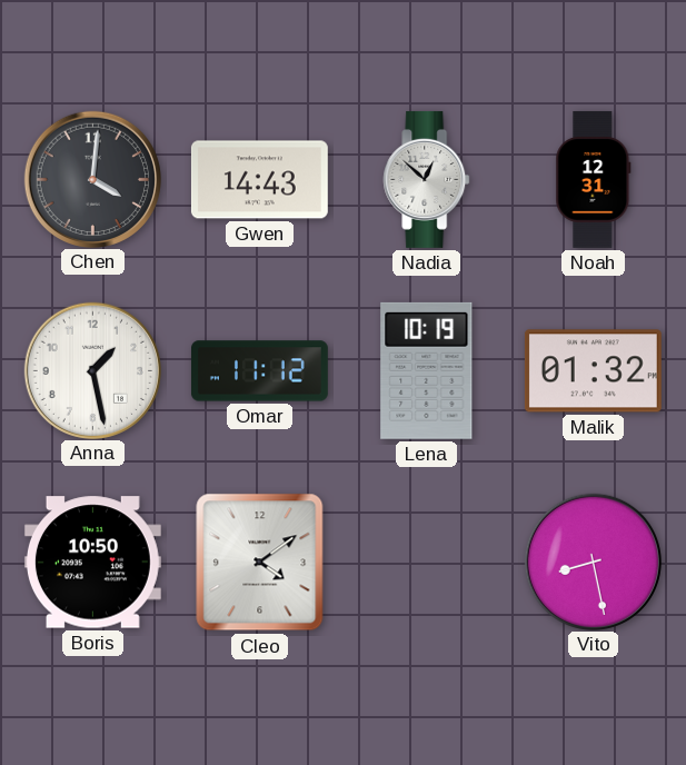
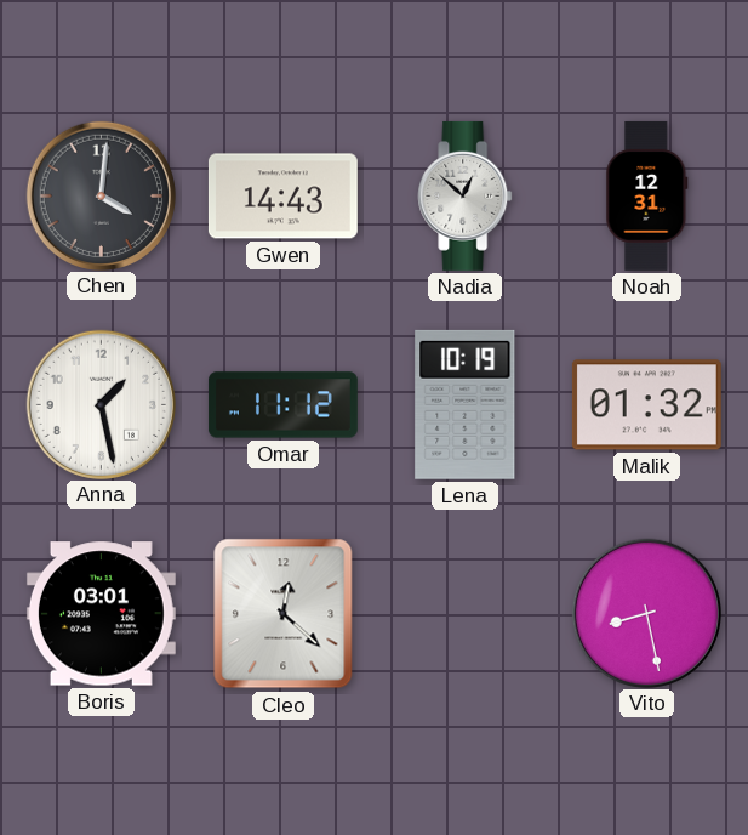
Boris: 10:50 -> 03:01
Cleo: 4:09 -> 12:22
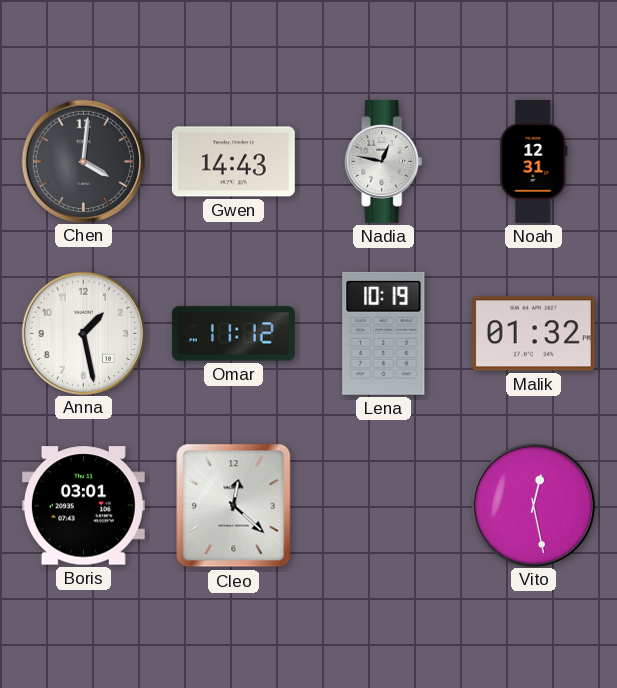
Nadia: 12:52 -> 12:47
Vito: 8:28 -> 12:28
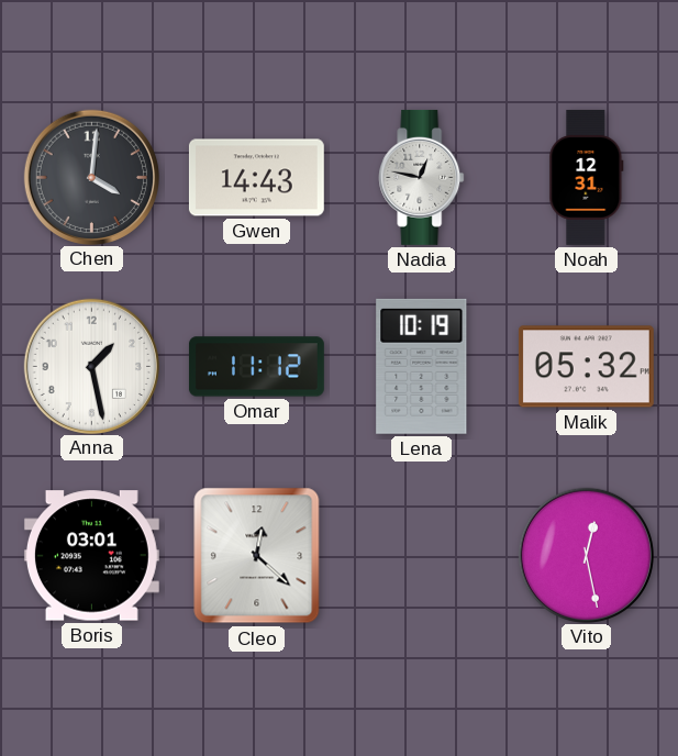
Malik: 01:32 -> 05:32
